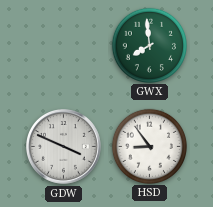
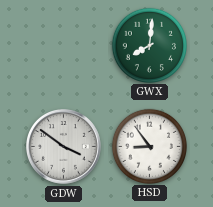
GWX: 7:59 -> 8:01
GDW: 3:49 -> 3:51
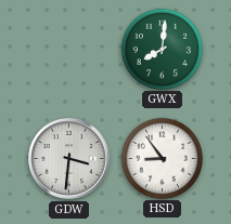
GDW: 3:51 -> 3:31
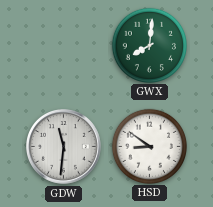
GDW: 3:31 -> 11:31
HSD: 8:54 -> 8:51
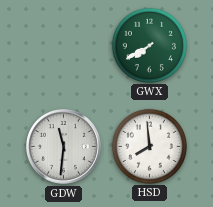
GWX: 8:01 -> 7:40
HSD: 8:51 -> 7:59
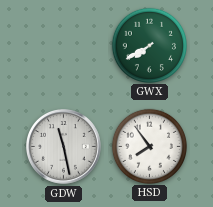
GDW: 11:31 -> 11:28
HSD: 7:59 -> 7:54
